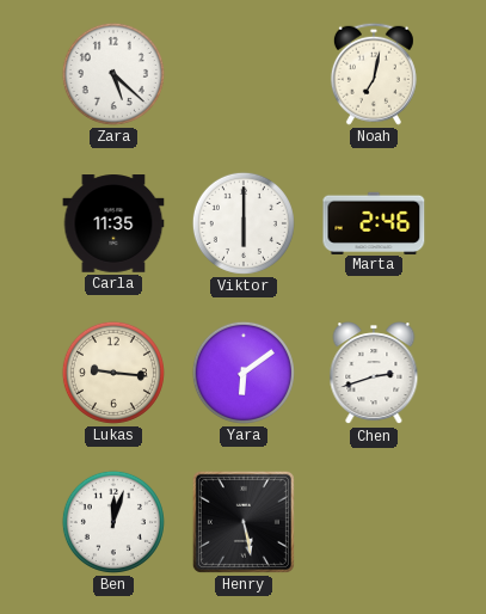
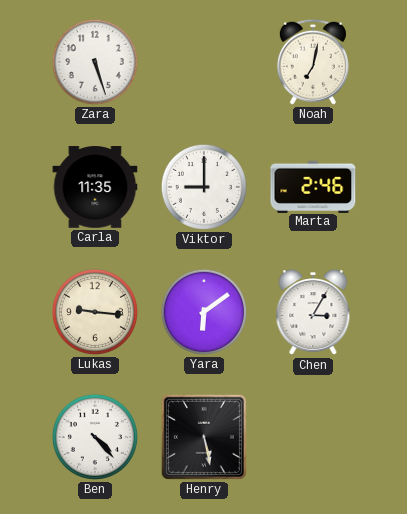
Zara: 5:22 -> 5:27
Viktor: 6:00 -> 9:00
Chen: 2:42 -> 3:05
Ben: 12:03 -> 4:23
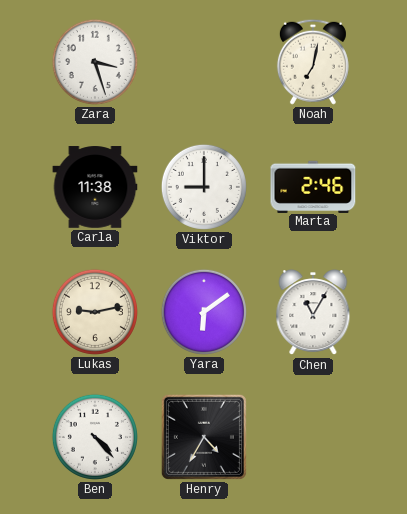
Zara: 5:27 -> 3:27
Carla: 11:35 -> 11:38
Lukas: 9:16 -> 9:13
Chen: 3:05 -> 11:05
Henry: 5:28 -> 4:35
